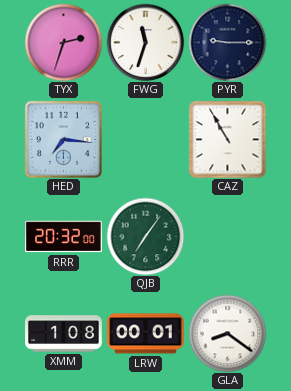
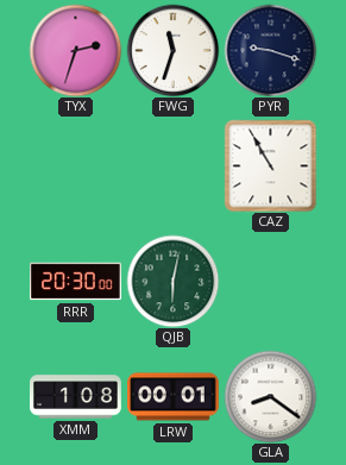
PYR: 9:15 -> 9:18
HED: 7:16 -> none
RRR: 20:32 -> 20:30
QJB: 7:06 -> 6:02
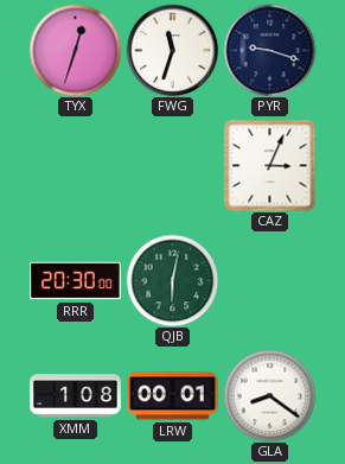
TYX: 2:33 -> 12:33
CAZ: 10:55 -> 3:04
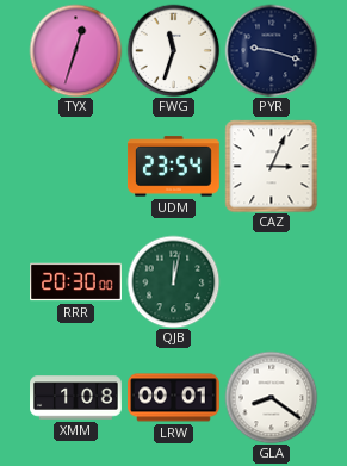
UDM: none -> 23:54
QJB: 6:02 -> 12:02
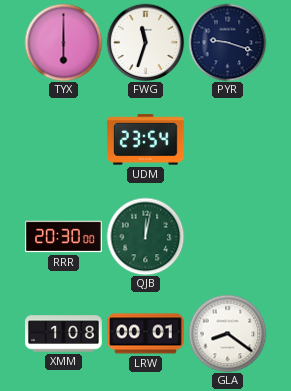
TYX: 12:33 -> 6:00
CAZ: 3:04 -> none
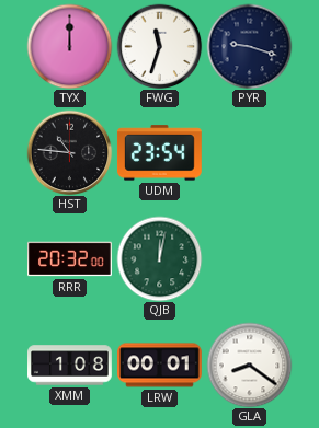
TYX: 6:00 -> 12:00
HST: none -> 10:46
RRR: 20:30 -> 20:32
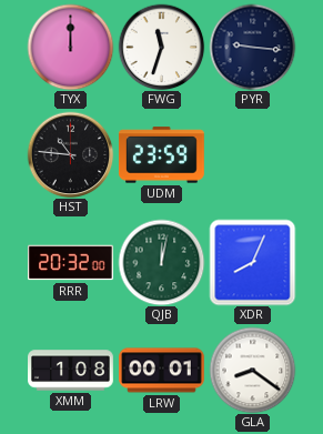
PYR: 9:18 -> 9:16
UDM: 23:54 -> 23:59
XDR: none -> 8:04
